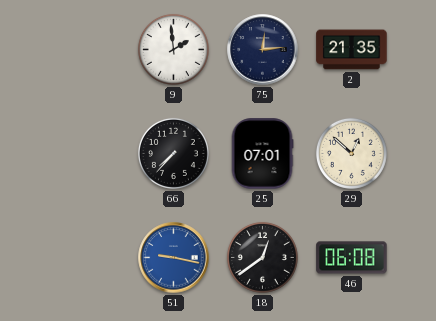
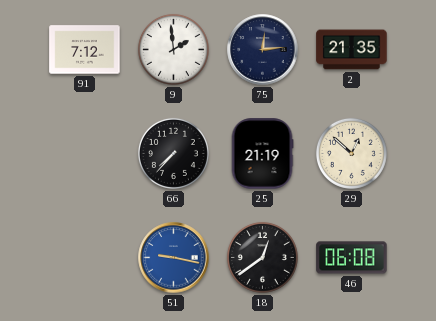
91: none -> 7:12
25: 07:01 -> 21:19
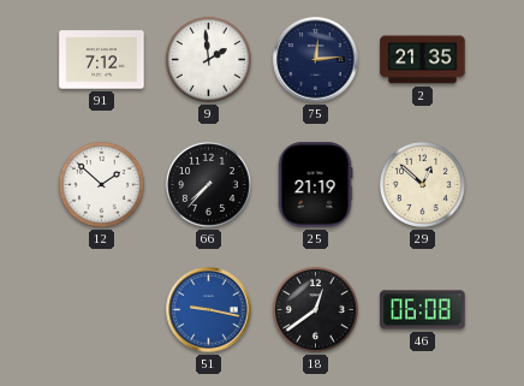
12: none -> 1:52
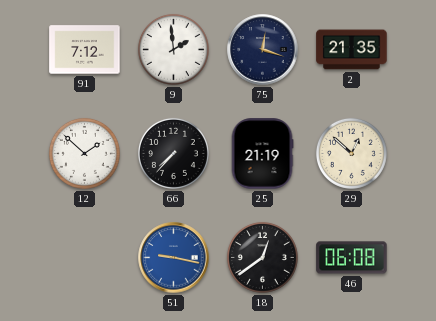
75: 12:14 -> 12:18
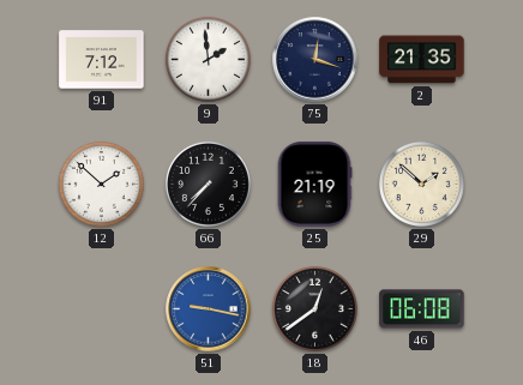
29: 12:52 -> 1:52
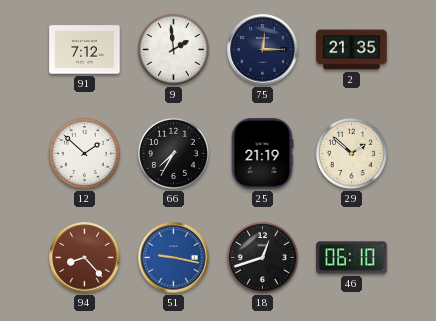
75: 12:18 -> 12:15
66: 7:37 -> 7:35
94: none -> 8:23
18: 12:39 -> 12:42
46: 06:08 -> 06:10
